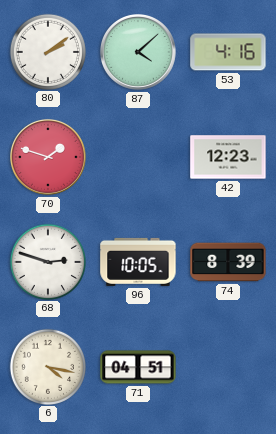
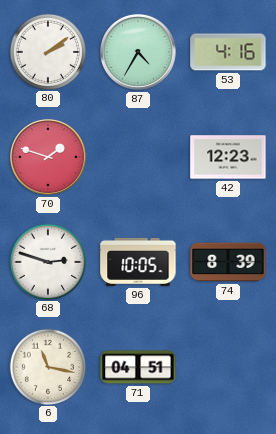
87: 4:08 -> 4:35
6: 4:17 -> 11:17
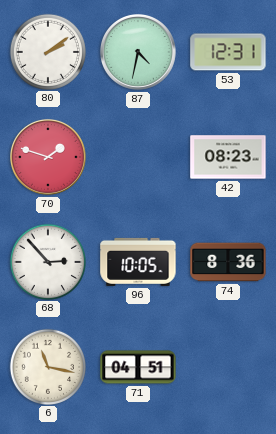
87: 4:35 -> 4:32
53: 4:16 -> 12:31
42: 12:23 -> 08:23
68: 2:48 -> 2:53
74: 8:39 -> 8:36
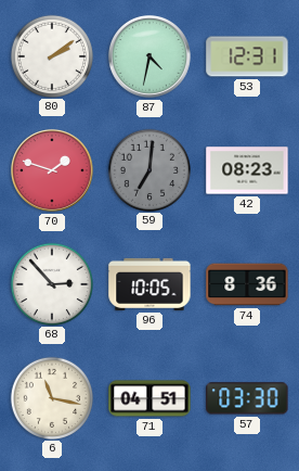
59: none -> 7:01
57: none -> 03:30
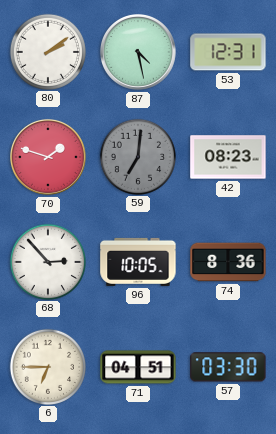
87: 4:32 -> 4:28
6: 11:17 -> 6:45
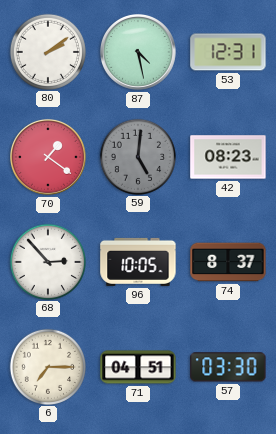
70: 1:48 -> 1:21
59: 7:01 -> 5:01
74: 8:36 -> 8:37
6: 6:45 -> 7:15
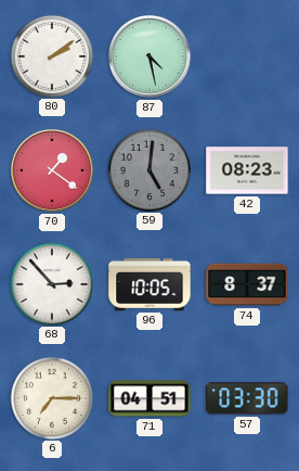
53: 12:31 -> none
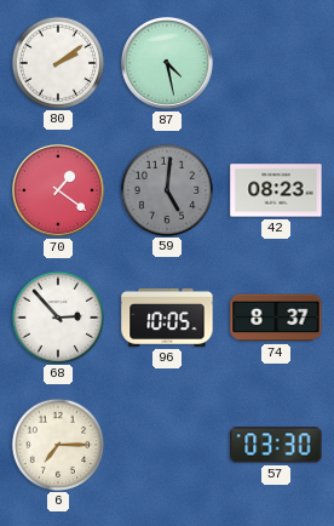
71: 04:51 -> none
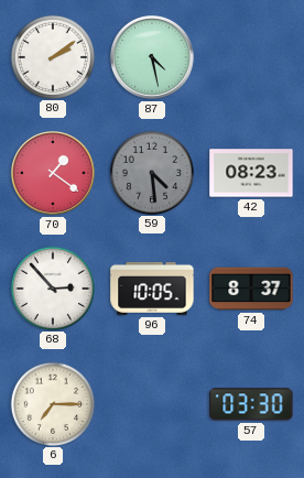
59: 5:01 -> 4:29
